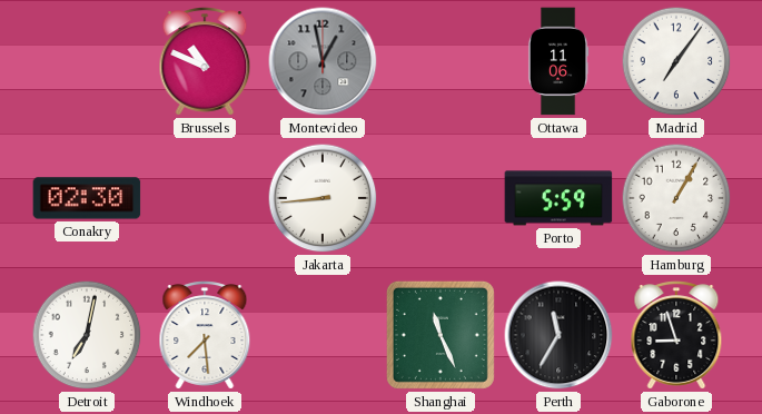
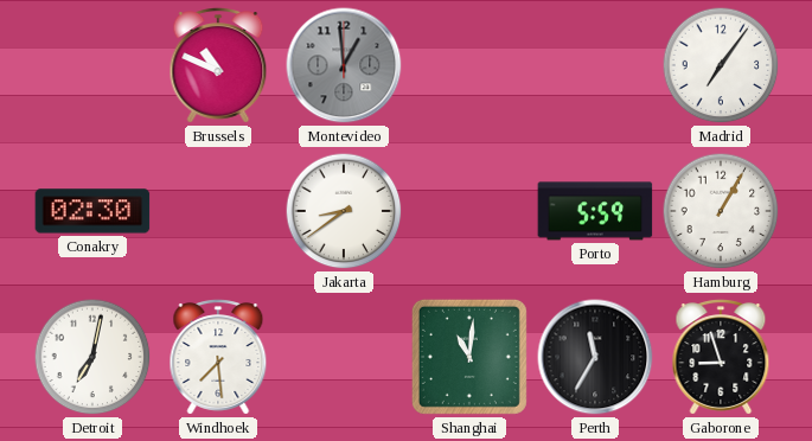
Montevideo: 12:58 -> 12:59
Ottawa: 11:06 -> none
Jakarta: 8:44 -> 8:39
Shanghai: 11:26 -> 11:01
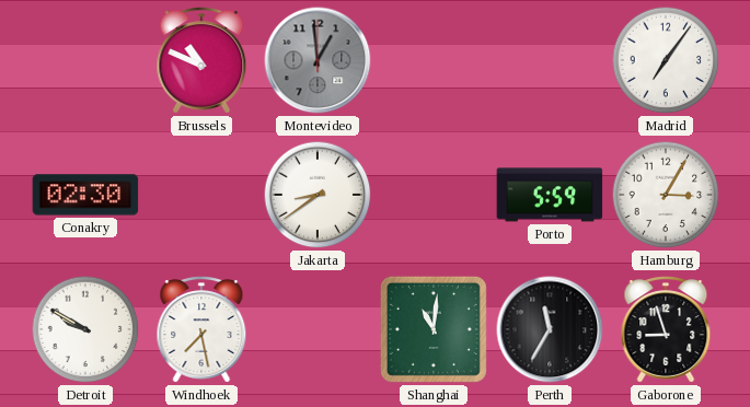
Hamburg: 1:05 -> 3:05
Detroit: 7:02 -> 9:50
Windhoek: 7:29 -> 7:28
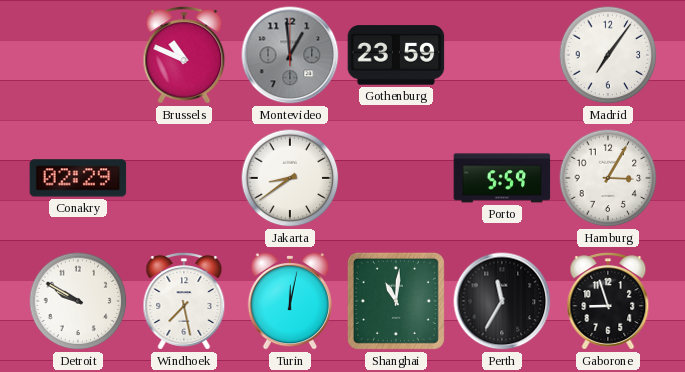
Gothenburg: none -> 23:59
Conakry: 02:30 -> 02:29
Turin: none -> 12:02
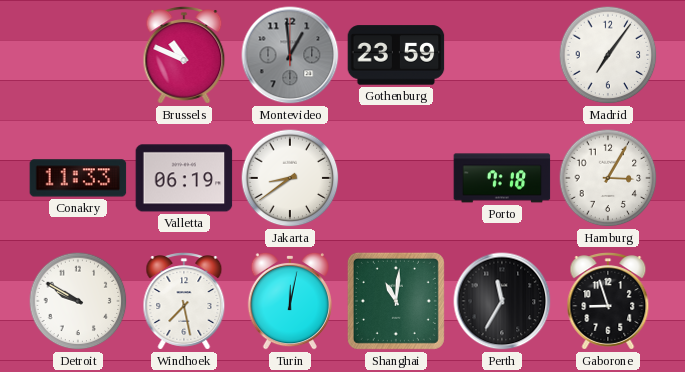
Conakry: 02:29 -> 11:33
Valletta: none -> 06:19
Porto: 5:59 -> 7:18
